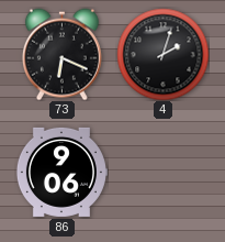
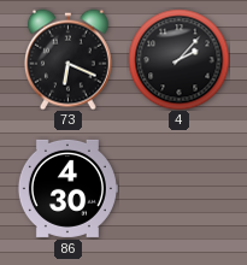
4: 2:03 -> 2:07
86: 9:06 -> 4:30
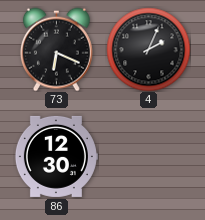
4: 2:07 -> 2:04
86: 4:30 -> 12:30
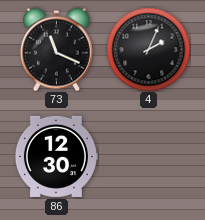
73: 6:19 -> 11:19
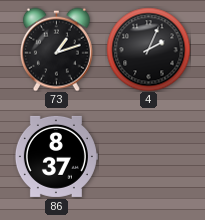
73: 11:19 -> 1:12
86: 12:30 -> 8:37
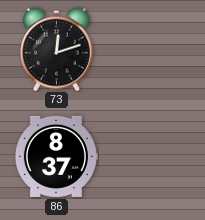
73: 1:12 -> 12:12
4: 2:04 -> none
